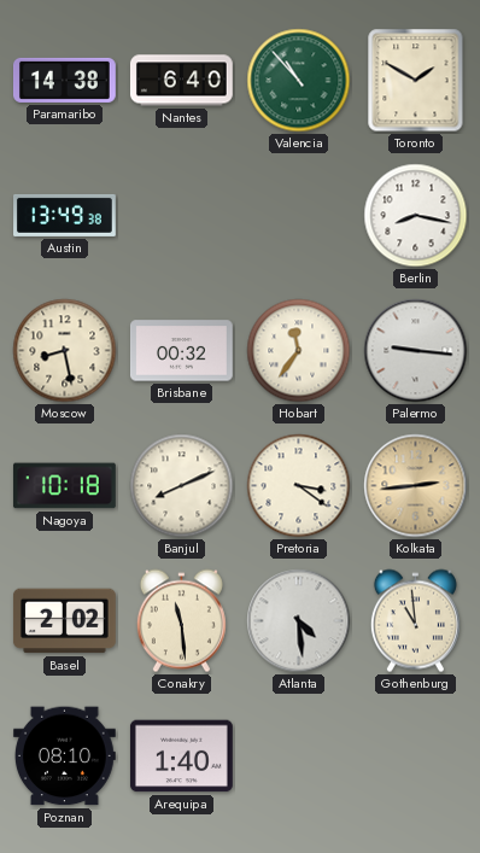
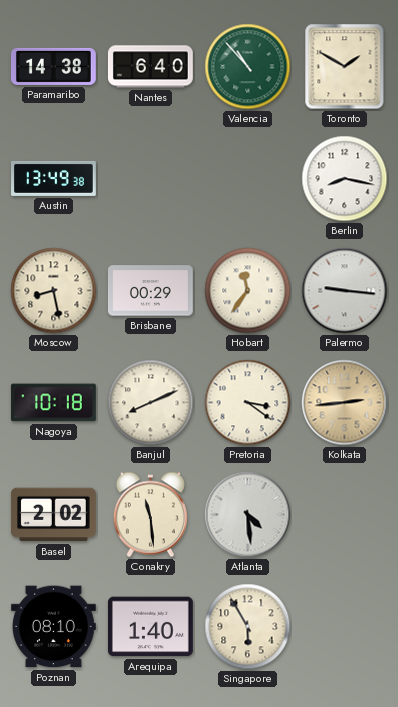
Brisbane: 00:32 -> 00:29
Gothenburg: 10:59 -> none
Singapore: none -> 5:55
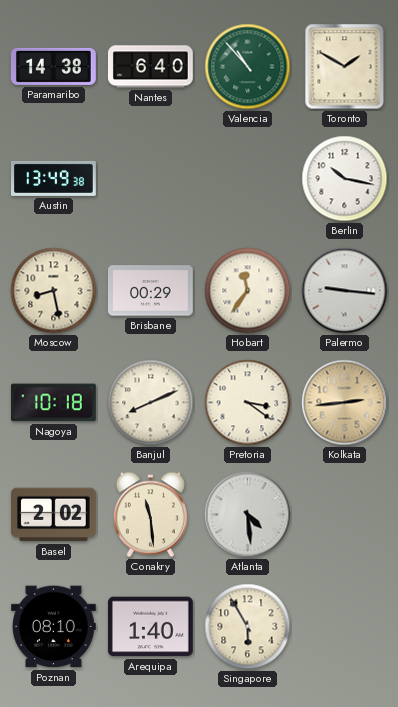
Berlin: 8:17 -> 10:17
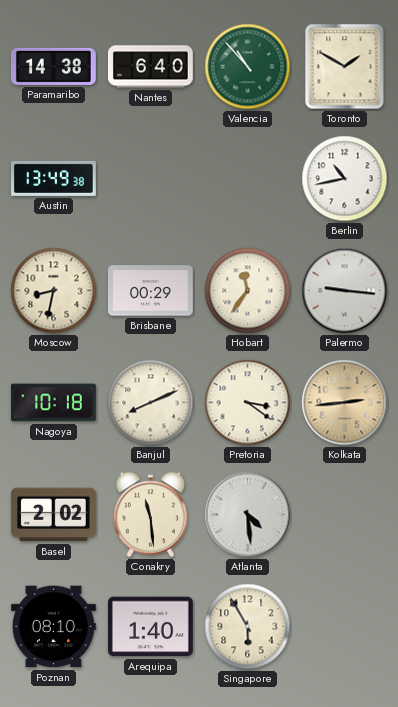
Berlin: 10:17 -> 10:43
Moscow: 8:28 -> 8:32
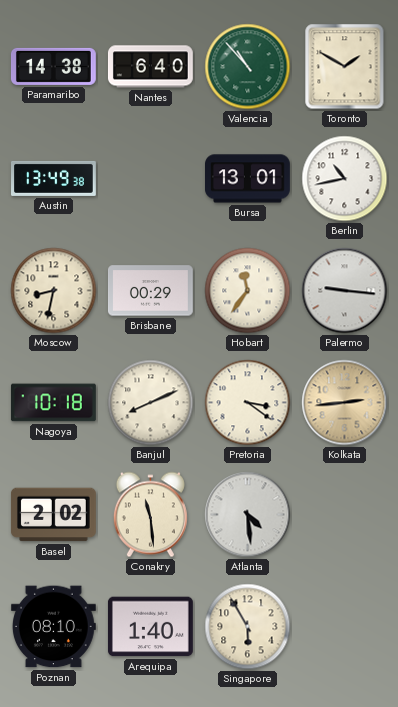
Bursa: none -> 13:01
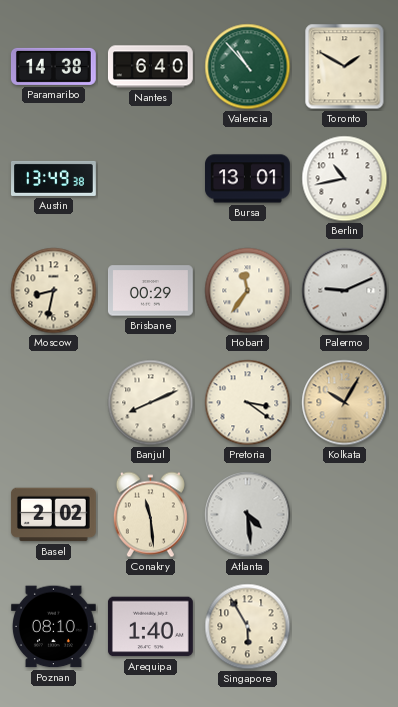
Palermo: 9:16 -> 9:11
Nagoya: 10:18 -> none
Kolkata: 2:44 -> 10:05
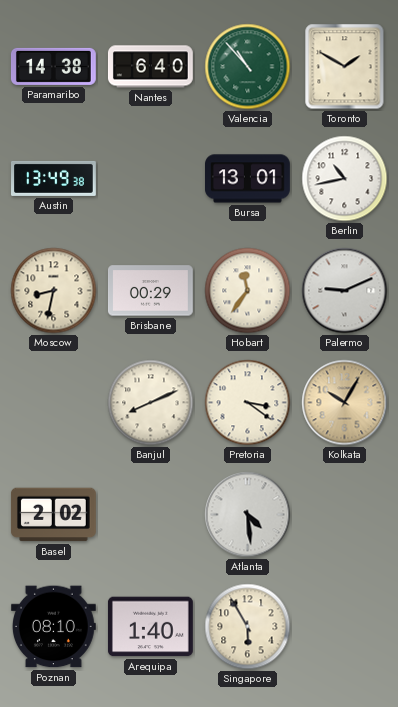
Conakry: 11:29 -> none
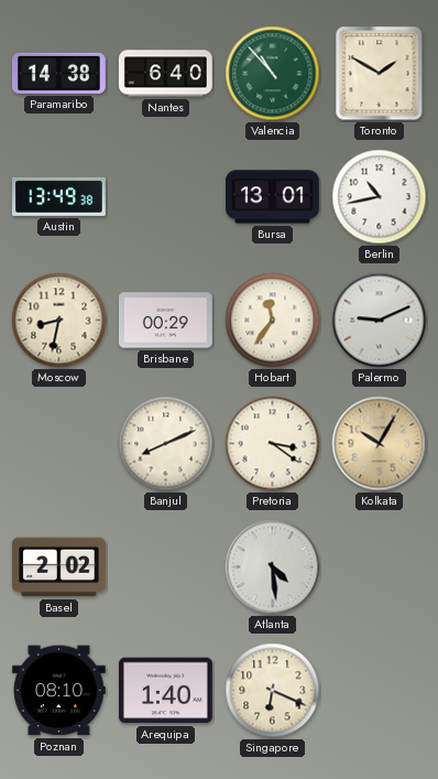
Singapore: 5:55 -> 6:19
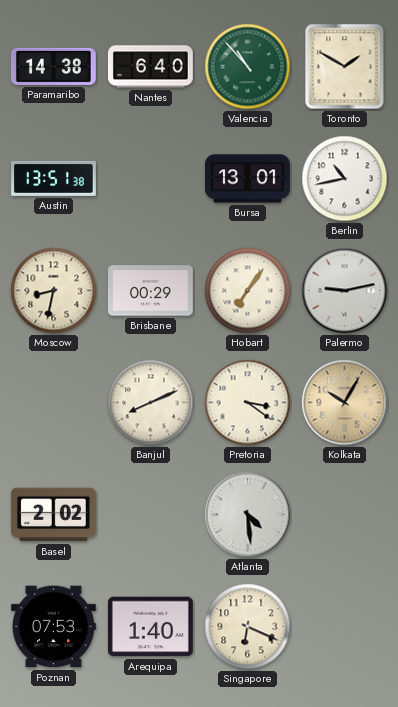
Austin: 13:49 -> 13:51
Hobart: 11:36 -> 7:06
Palermo: 9:11 -> 9:13
Poznan: 08:10 -> 07:53
